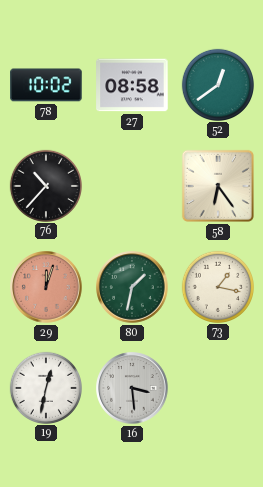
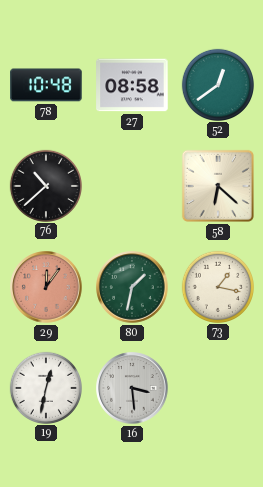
78: 10:02 -> 10:48
76: 10:37 -> 10:38
58: 6:24 -> 6:22
29: 12:03 -> 12:06
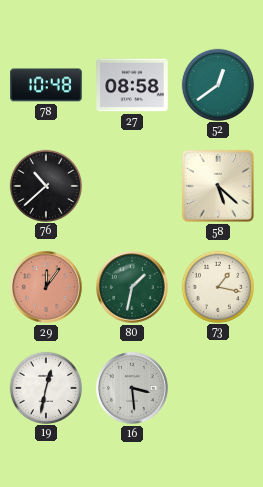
58: 6:22 -> 5:22
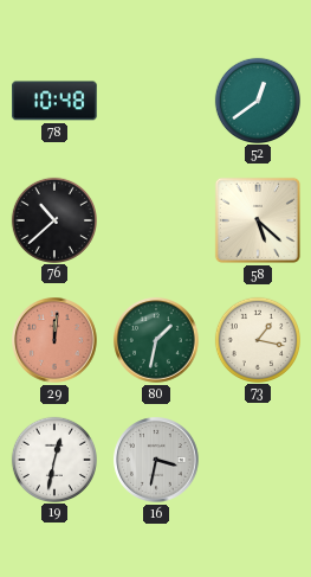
27: 08:58 -> none
29: 12:06 -> 12:01
16: 3:29 -> 3:32
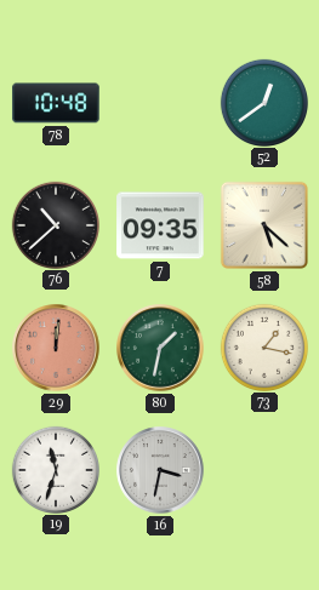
7: none -> 09:35
19: 12:32 -> 11:33
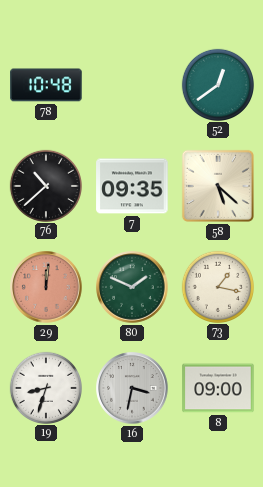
80: 1:32 -> 1:49
19: 11:33 -> 8:33
8: none -> 09:00
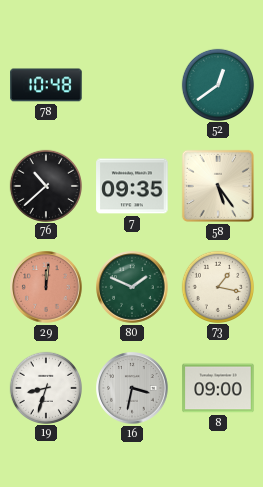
58: 5:22 -> 5:24
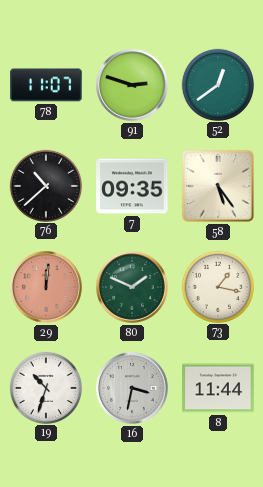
78: 10:48 -> 11:07
91: none -> 2:48
19: 8:33 -> 10:33
8: 09:00 -> 11:44
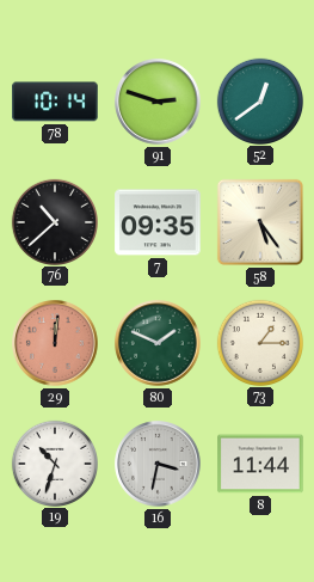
78: 11:07 -> 10:14
73: 1:17 -> 1:15
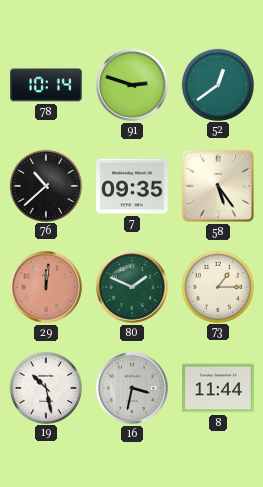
19: 10:33 -> 10:28
